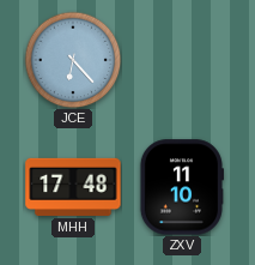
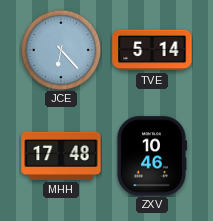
TVE: none -> 5:14
ZXV: 11:10 -> 10:46
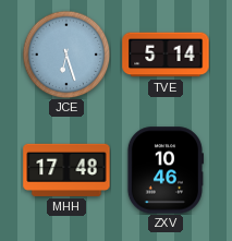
JCE: 6:23 -> 6:27
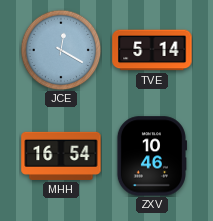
JCE: 6:27 -> 12:20
MHH: 17:48 -> 16:54
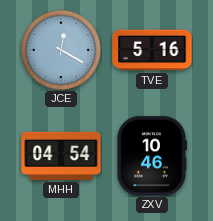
TVE: 5:14 -> 5:16
MHH: 16:54 -> 04:54
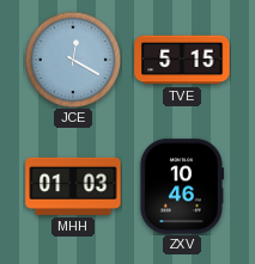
TVE: 5:16 -> 5:15
MHH: 04:54 -> 01:03
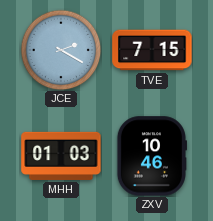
JCE: 12:20 -> 2:20
TVE: 5:15 -> 7:15
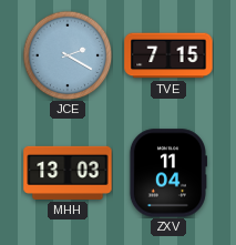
MHH: 01:03 -> 13:03
ZXV: 10:46 -> 11:04
